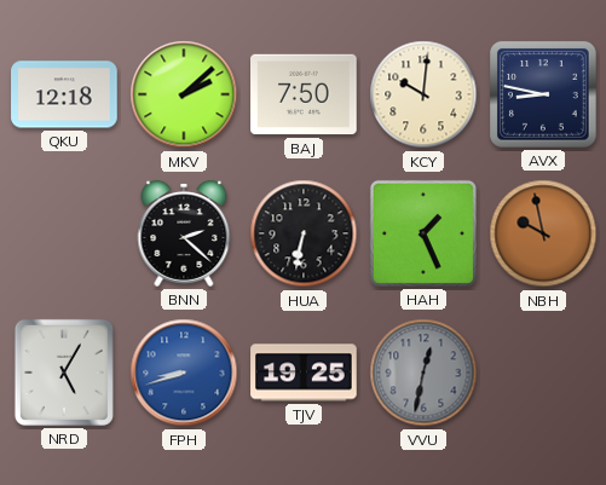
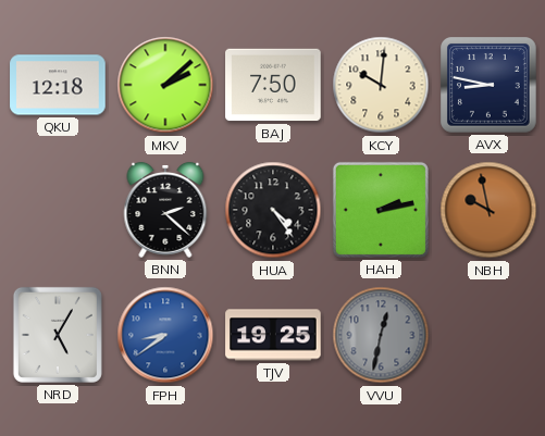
HUA: 6:32 -> 4:24
HAH: 1:26 -> 2:13
FPH: 8:42 -> 8:39
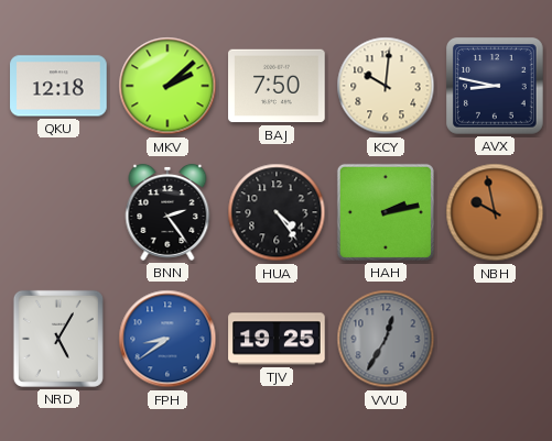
BNN: 2:22 -> 2:24
VVU: 12:32 -> 12:35
